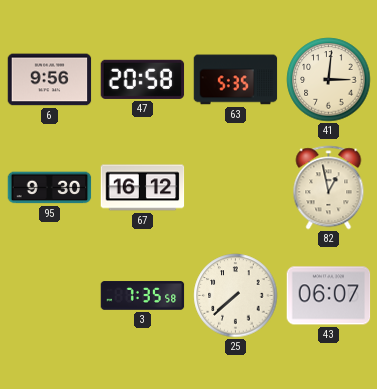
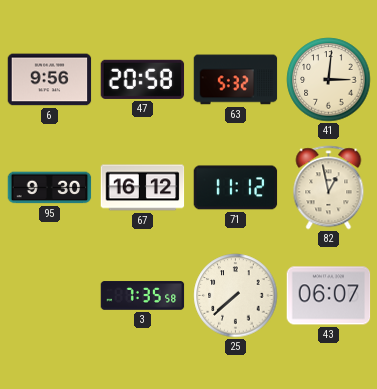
63: 5:35 -> 5:32
71: none -> 11:12
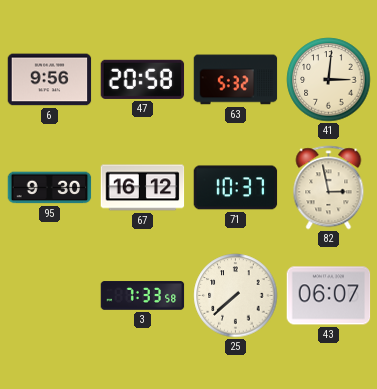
71: 11:12 -> 10:37
82: 12:58 -> 2:58
3: 7:35 -> 7:33
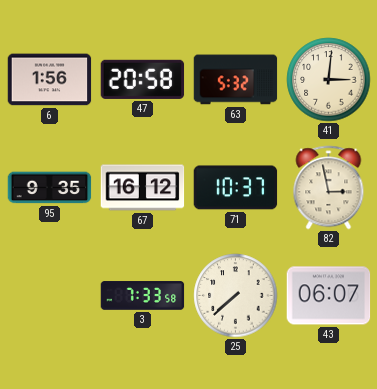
6: 9:56 -> 1:56
95: 9:30 -> 9:35
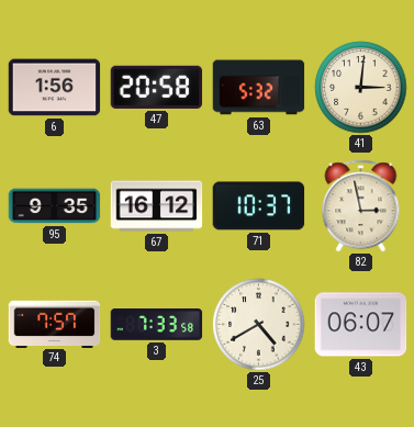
74: none -> 7:57
25: 7:38 -> 4:40
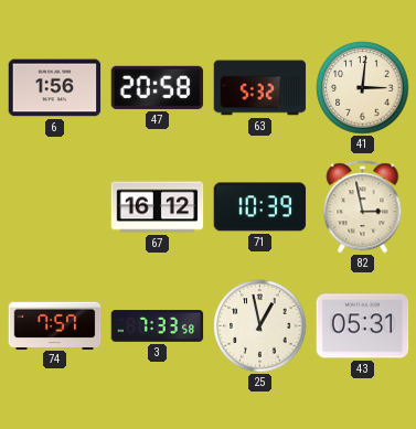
95: 9:35 -> none
71: 10:37 -> 10:39
25: 4:40 -> 12:58
43: 06:07 -> 05:31
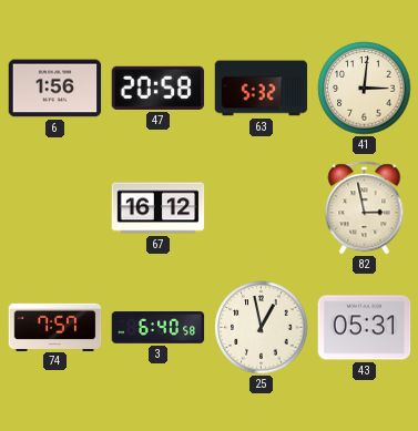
71: 10:39 -> none
3: 7:33 -> 6:40
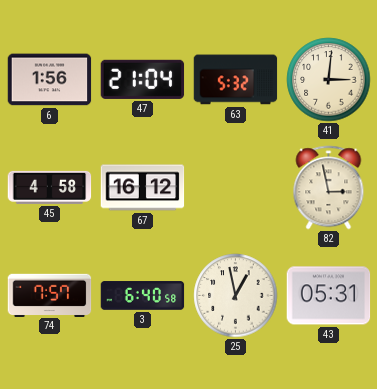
47: 20:58 -> 21:04
45: none -> 4:58
